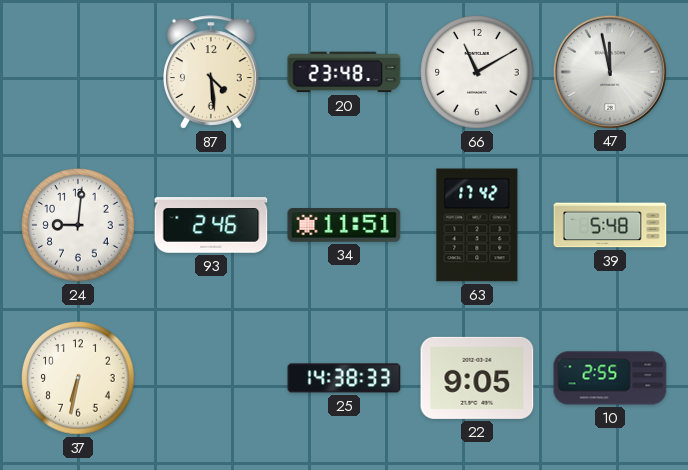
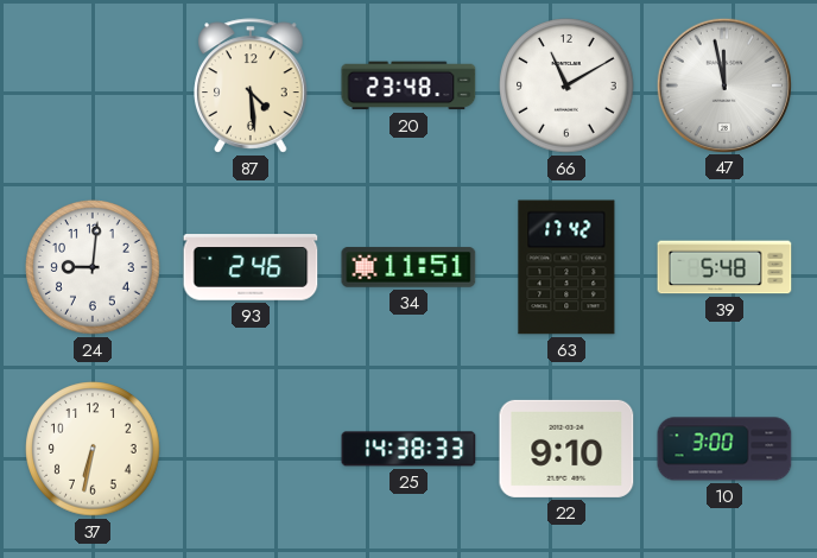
22: 9:05 -> 9:10
10: 2:55 -> 3:00
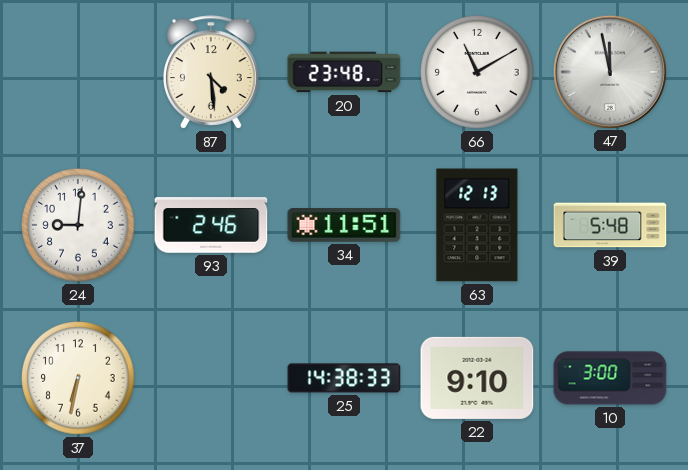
63: 17:42 -> 12:13
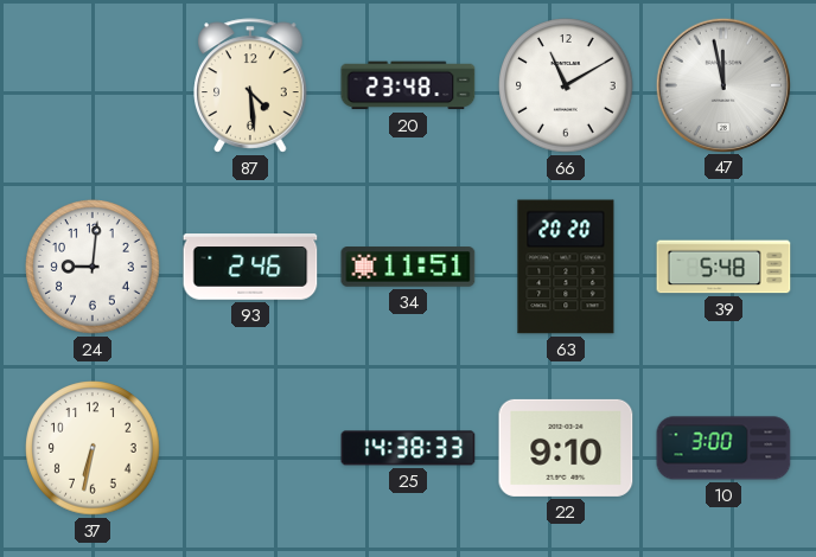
63: 12:13 -> 20:20
